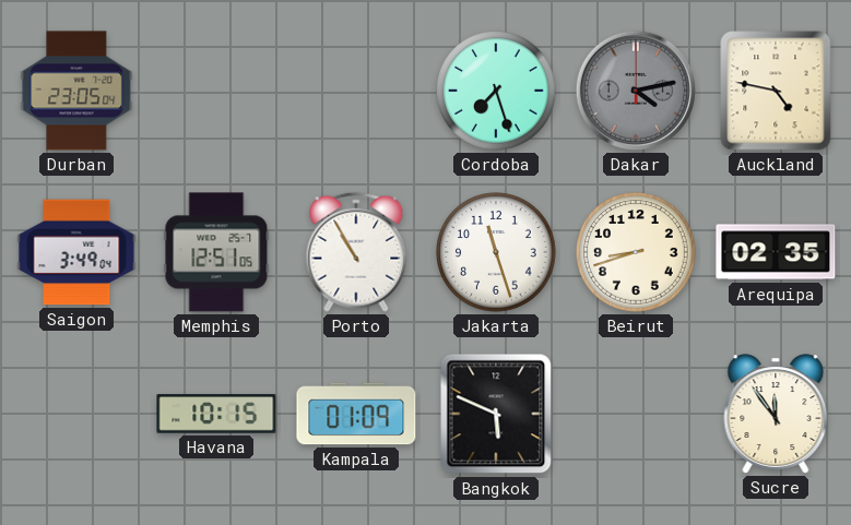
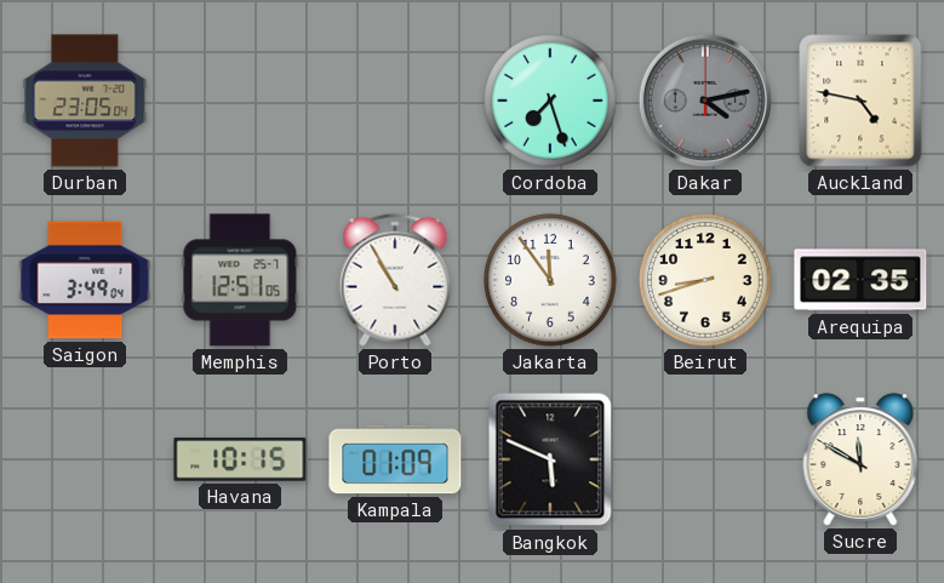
Jakarta: 11:27 -> 11:54
Sucre: 11:54 -> 11:50
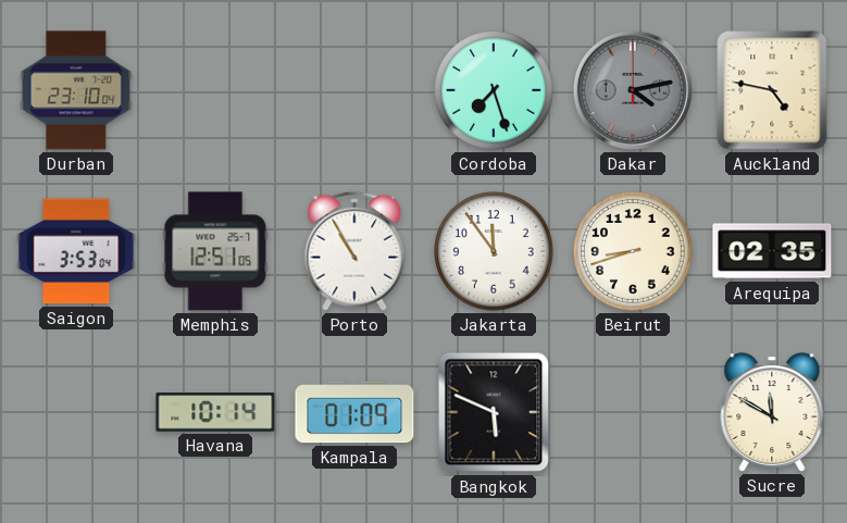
Durban: 23:05 -> 23:10
Saigon: 3:49 -> 3:53
Havana: 10:15 -> 10:14
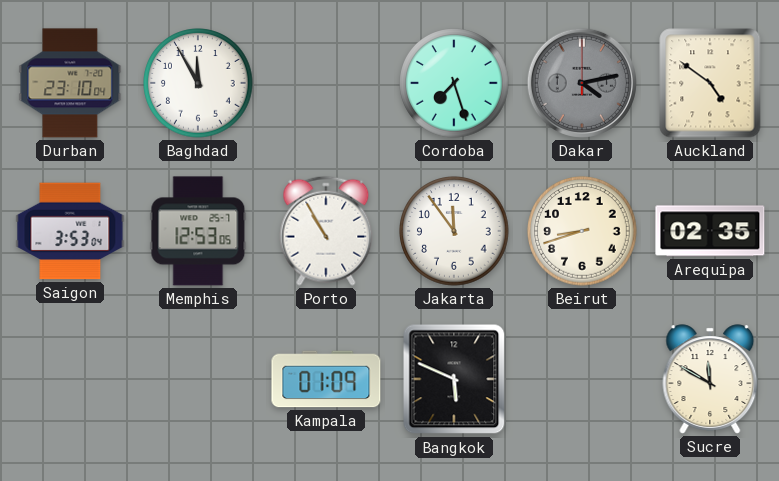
Baghdad: none -> 11:55
Auckland: 4:47 -> 4:51
Memphis: 12:51 -> 12:53
Havana: 10:14 -> none
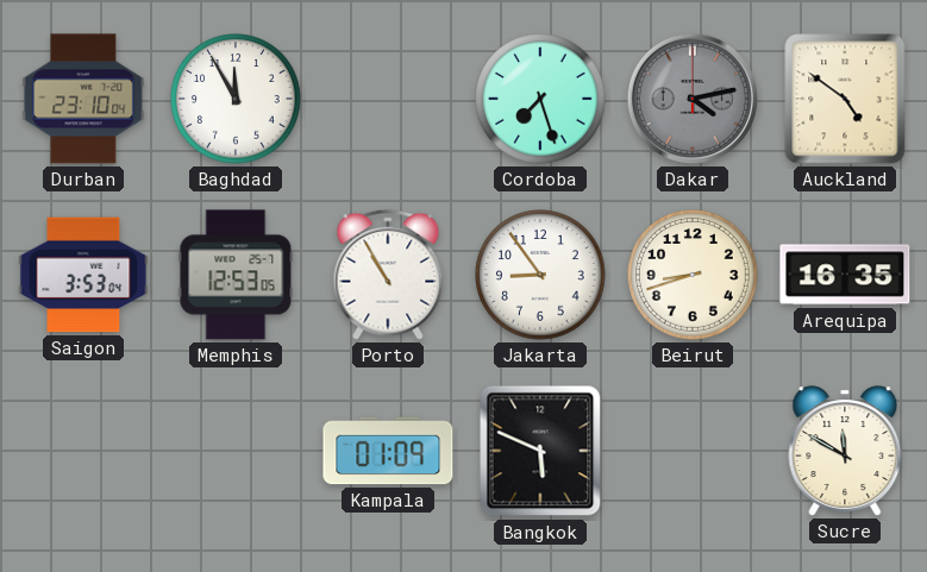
Jakarta: 11:54 -> 8:54
Arequipa: 02:35 -> 16:35
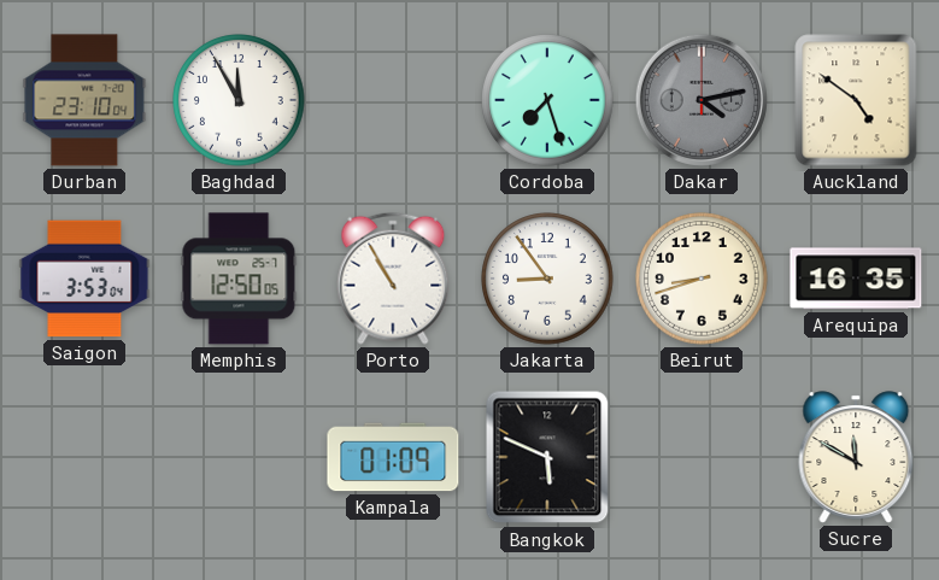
Memphis: 12:53 -> 12:50
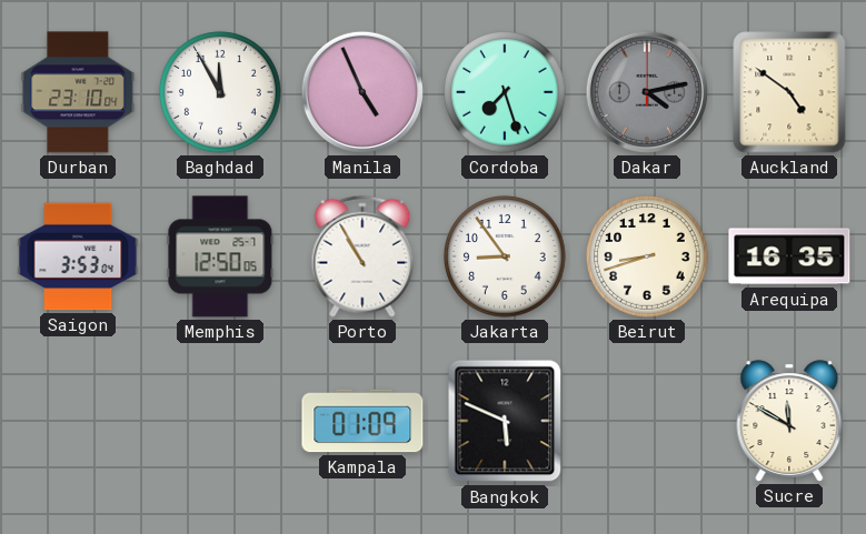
Manila: none -> 4:56
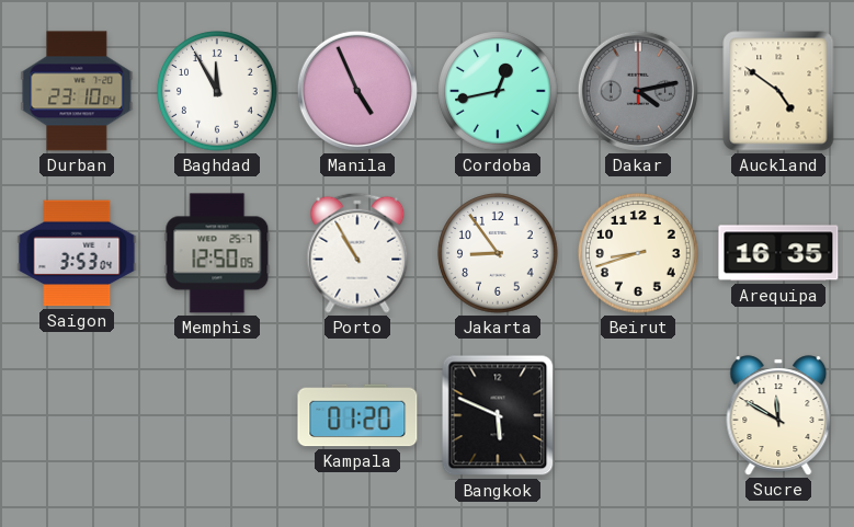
Cordoba: 7:27 -> 12:43
Kampala: 01:09 -> 01:20
